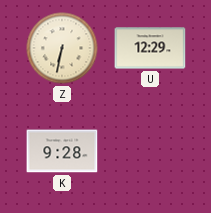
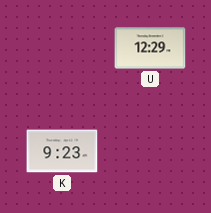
Z: 6:32 -> none
K: 9:28 -> 9:23
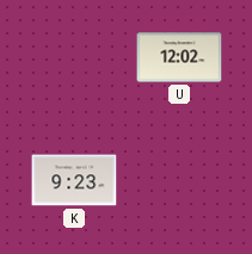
U: 12:29 -> 12:02
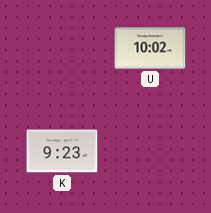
U: 12:02 -> 10:02
